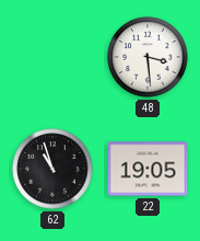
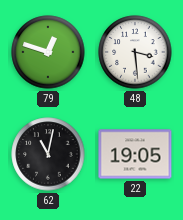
79: none -> 12:48
62: 10:57 -> 11:02
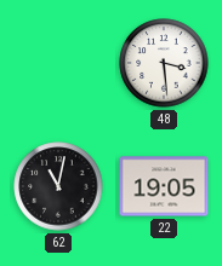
79: 12:48 -> none
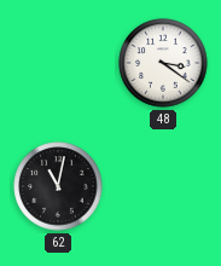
48: 3:29 -> 3:21
22: 19:05 -> none
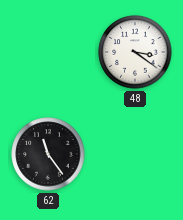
62: 11:02 -> 11:24
